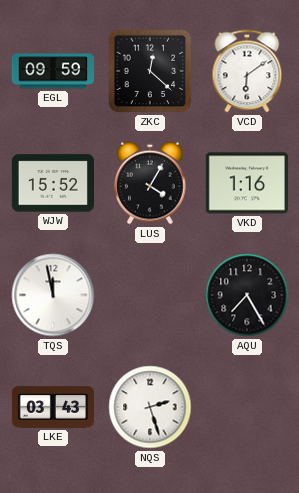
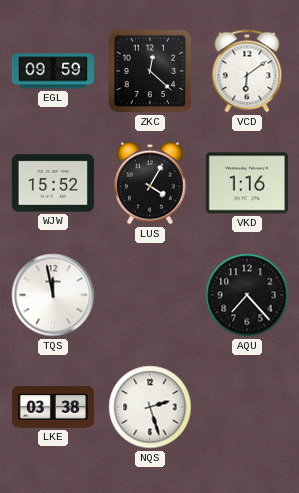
AQU: 7:25 -> 7:23
LKE: 03:43 -> 03:38
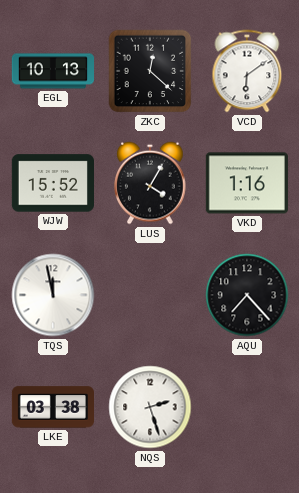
EGL: 09:59 -> 10:13
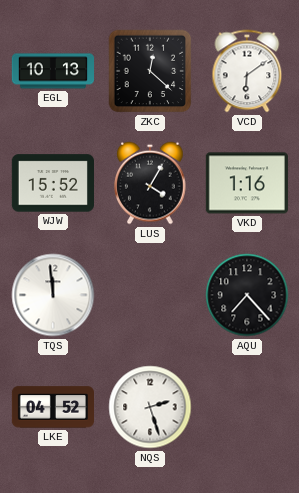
TQS: 11:58 -> 11:59
LKE: 03:38 -> 04:52
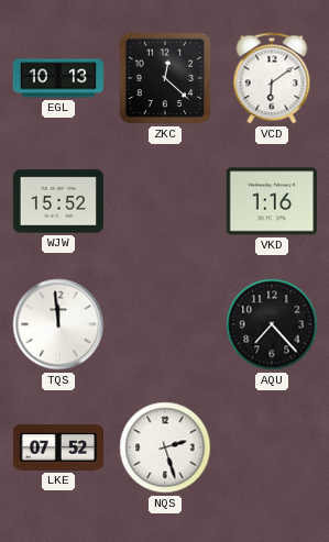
LUS: 4:05 -> none
LKE: 04:52 -> 07:52
